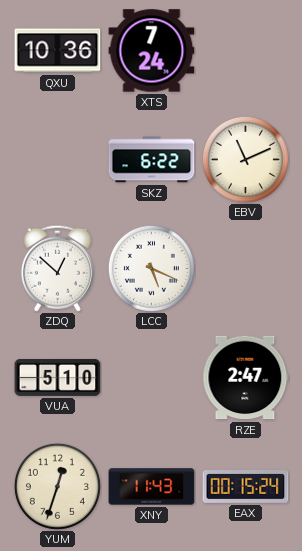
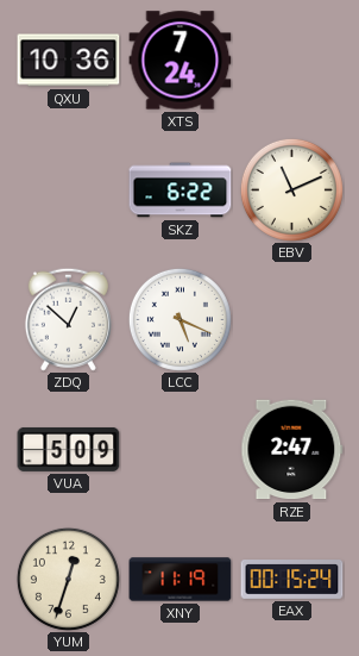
VUA: 5:10 -> 5:09
XNY: 11:43 -> 11:19
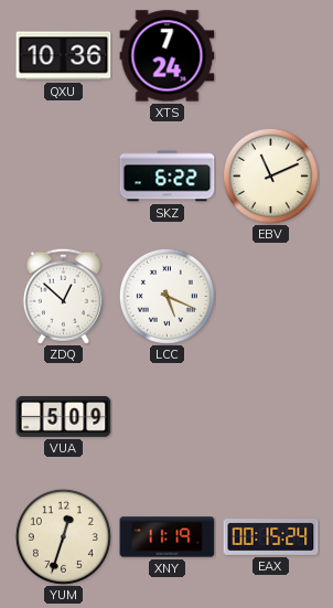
RZE: 2:47 -> none
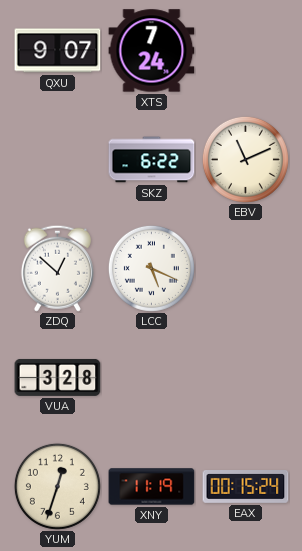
QXU: 10:36 -> 9:07
VUA: 5:09 -> 3:28
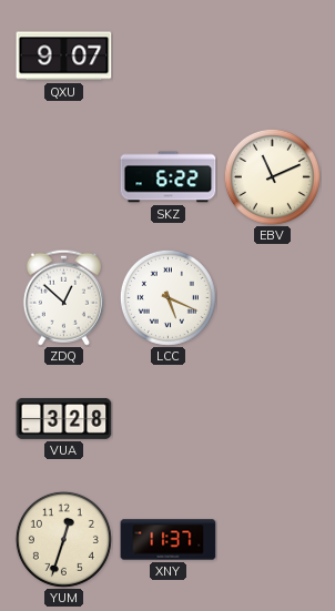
XTS: 7:24 -> none
XNY: 11:19 -> 11:37
EAX: 00:15 -> none
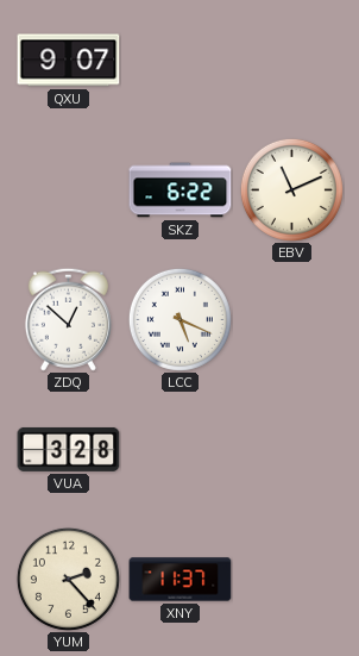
YUM: 12:33 -> 2:23
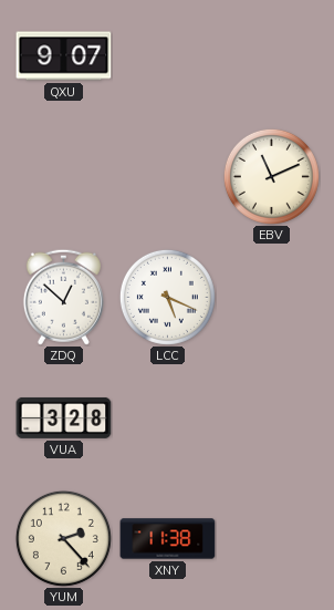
SKZ: 6:22 -> none
XNY: 11:37 -> 11:38
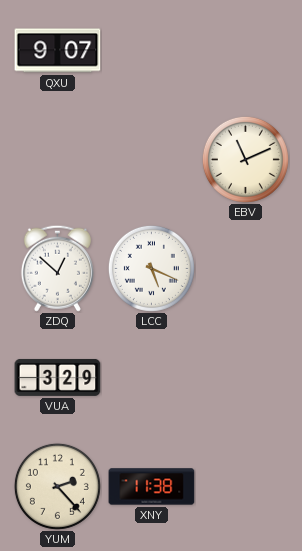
VUA: 3:28 -> 3:29
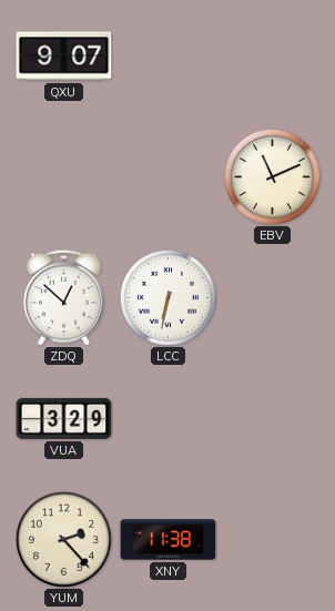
LCC: 5:19 -> 6:32
